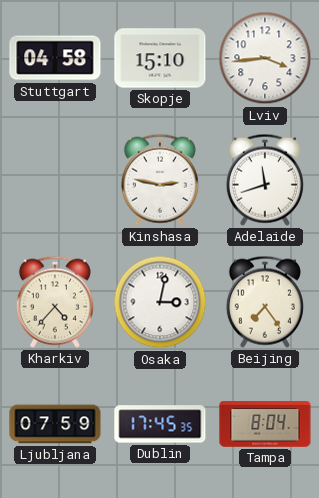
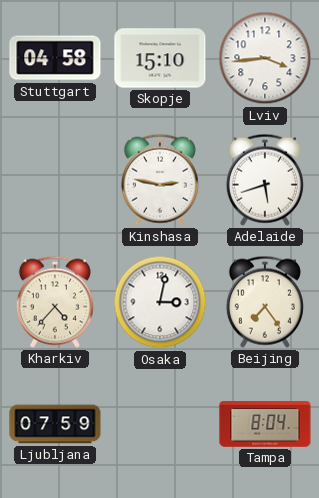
Adelaide: 11:42 -> 5:42
Dublin: 17:45 -> none
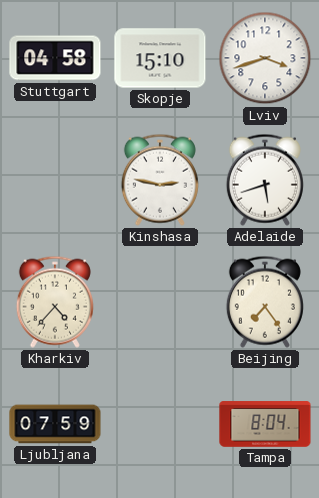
Lviv: 3:44 -> 3:42
Osaka: 3:02 -> none
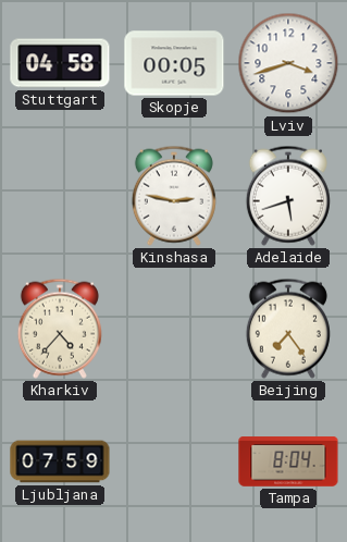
Skopje: 15:10 -> 00:05
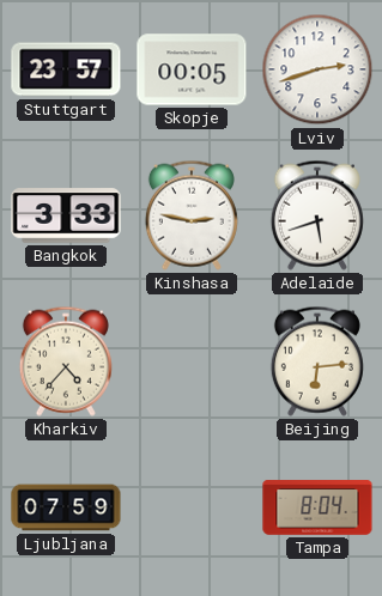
Stuttgart: 04:58 -> 23:57
Lviv: 3:42 -> 2:42
Bangkok: none -> 3:33
Beijing: 7:24 -> 6:14
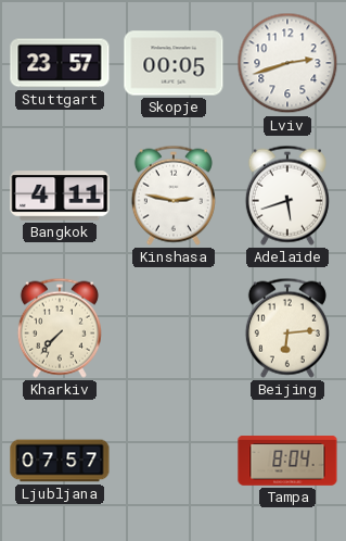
Bangkok: 3:33 -> 4:11
Kharkiv: 4:37 -> 7:37
Ljubljana: 07:59 -> 07:57
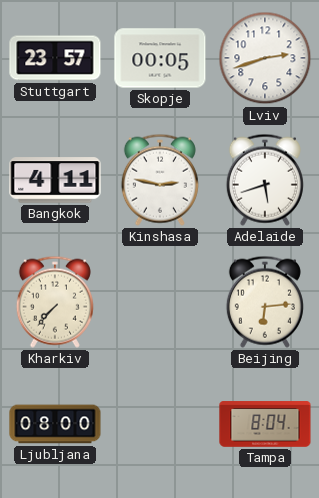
Ljubljana: 07:57 -> 08:00
